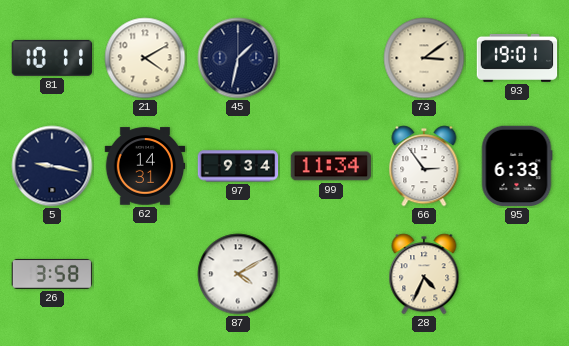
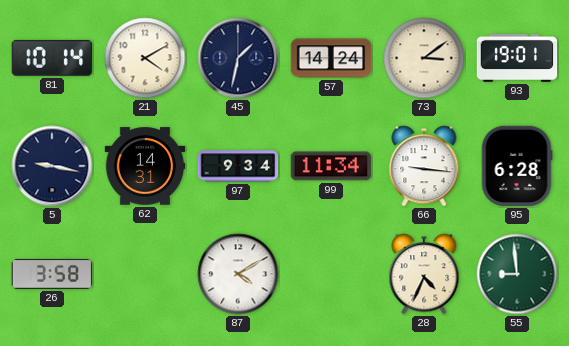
81: 10:11 -> 10:14
57: none -> 14:24
66: 2:54 -> 9:16
95: 6:33 -> 6:28
55: none -> 8:59
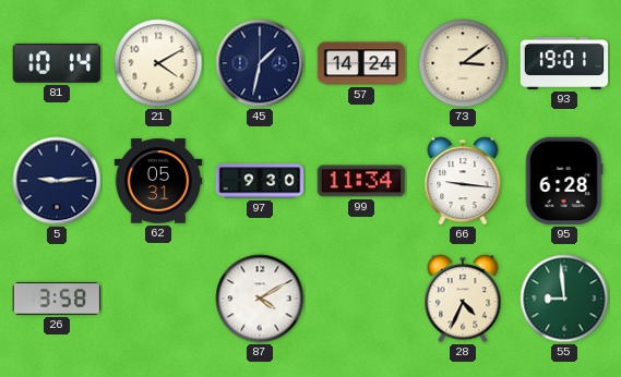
5: 9:17 -> 9:14
62: 14:31 -> 05:31
97: 9:34 -> 9:30
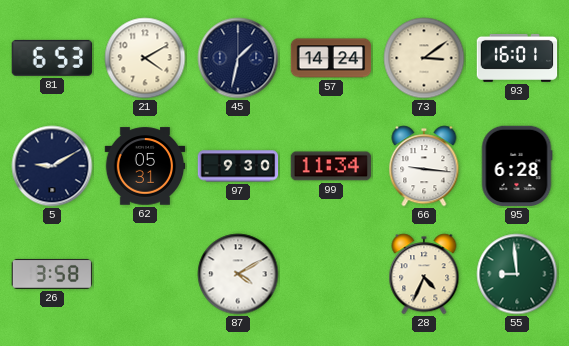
81: 10:14 -> 6:53
93: 19:01 -> 16:01
5: 9:14 -> 9:10
